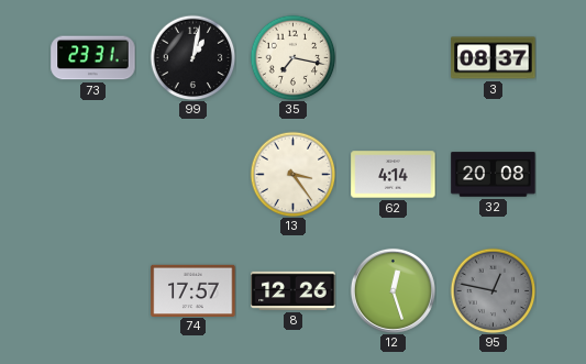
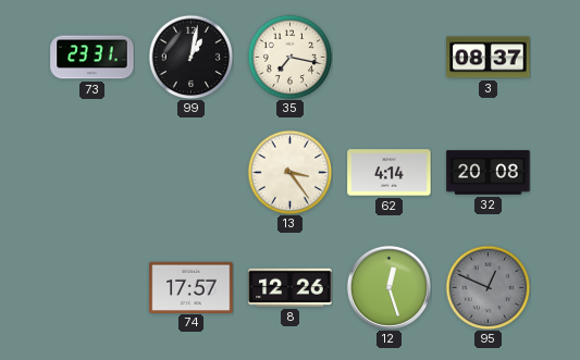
95: 12:47 -> 12:49
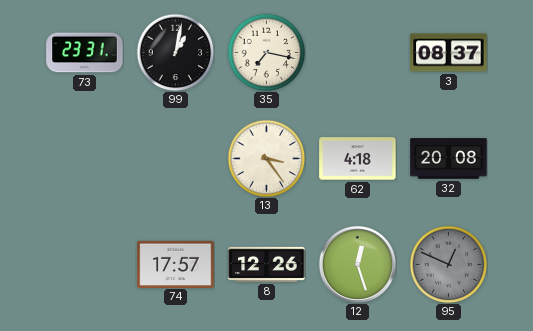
62: 4:14 -> 4:18
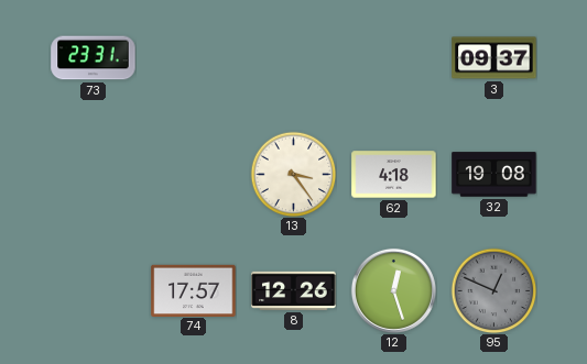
99: 1:02 -> none
35: 7:17 -> none
3: 08:37 -> 09:37
32: 20:08 -> 19:08
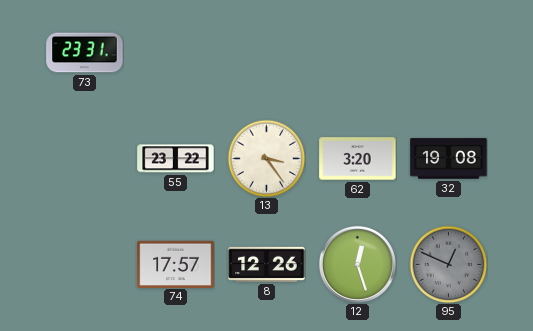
3: 09:37 -> none
55: none -> 23:22
62: 4:18 -> 3:20
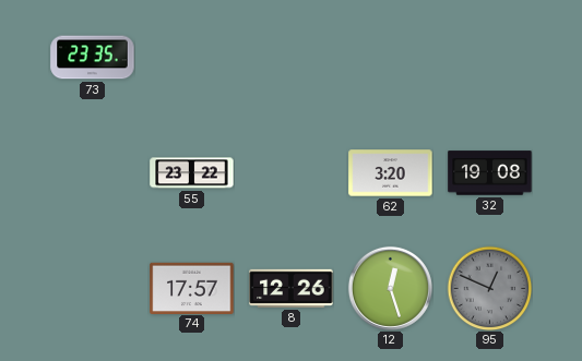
73: 23:31 -> 23:35
13: 3:24 -> none
